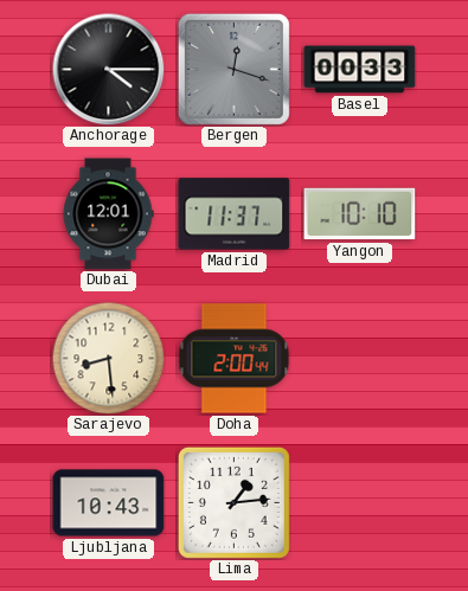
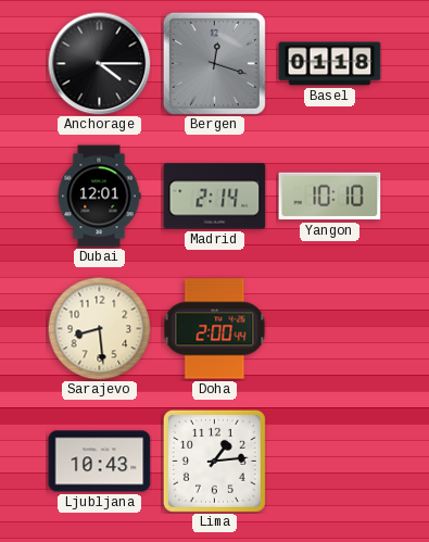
Basel: 00:33 -> 01:18
Madrid: 11:37 -> 2:14
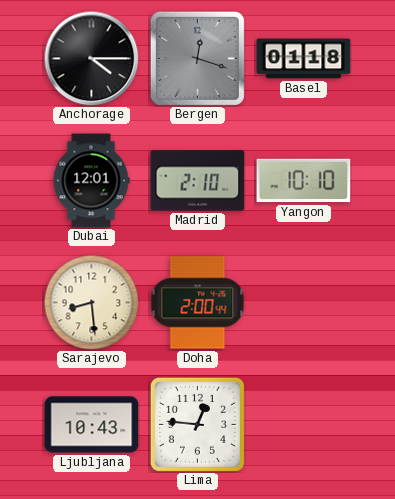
Madrid: 2:14 -> 2:10
Lima: 1:14 -> 12:46
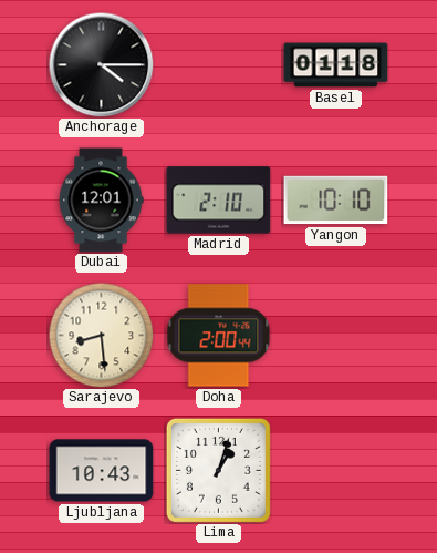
Bergen: 12:18 -> none
Lima: 12:46 -> 1:03
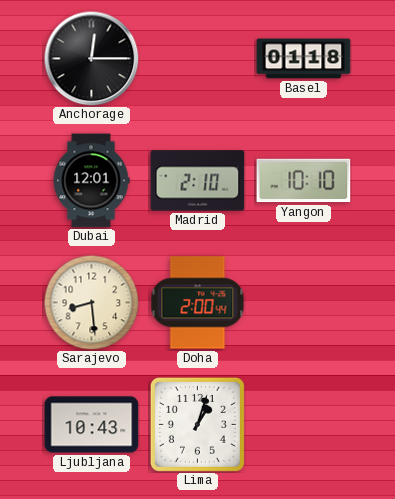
Anchorage: 4:15 -> 12:15
